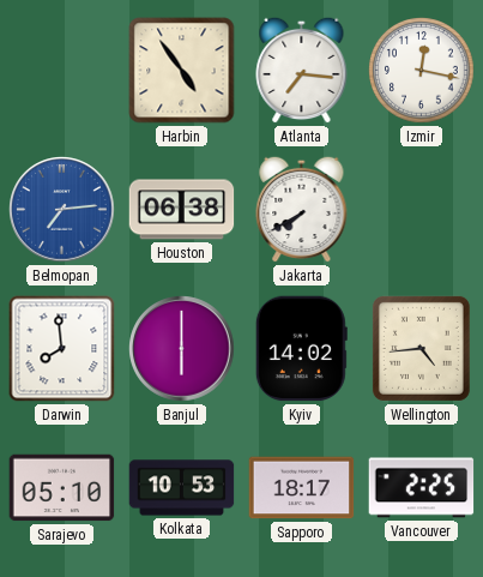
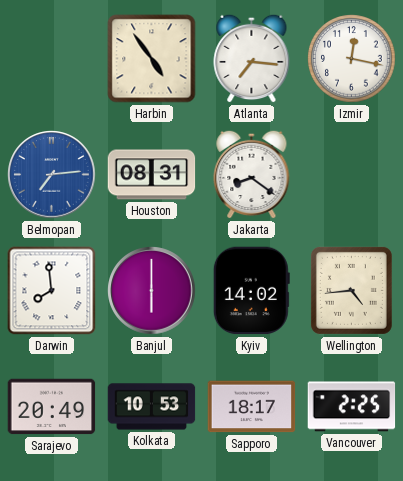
Houston: 06:38 -> 08:31
Jakarta: 7:40 -> 8:21
Sarajevo: 05:10 -> 20:49
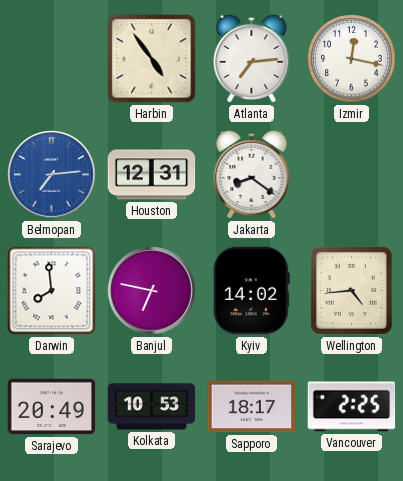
Atlanta: 7:16 -> 7:14
Houston: 08:31 -> 12:31
Banjul: 6:00 -> 6:47
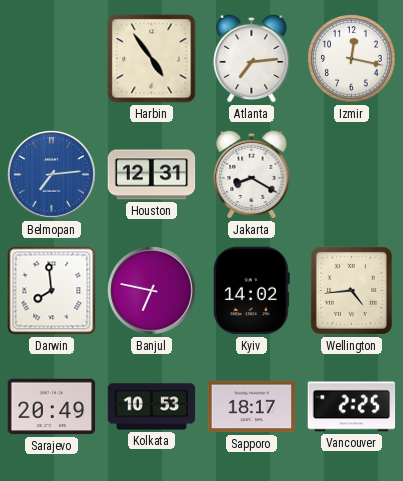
Jakarta: 8:21 -> 8:20
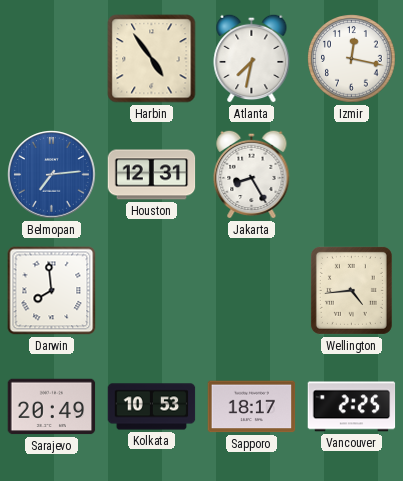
Atlanta: 7:14 -> 7:32
Jakarta: 8:20 -> 8:25
Banjul: 6:47 -> none
Kyiv: 14:02 -> none
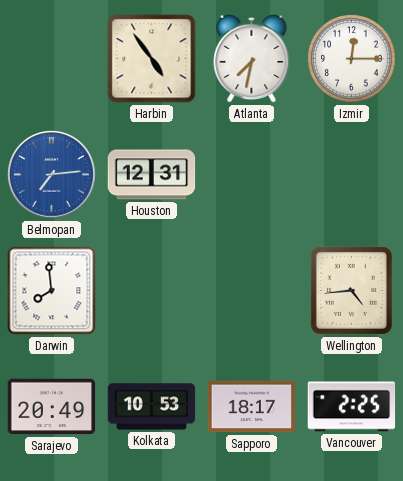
Izmir: 12:17 -> 12:15
Jakarta: 8:25 -> none
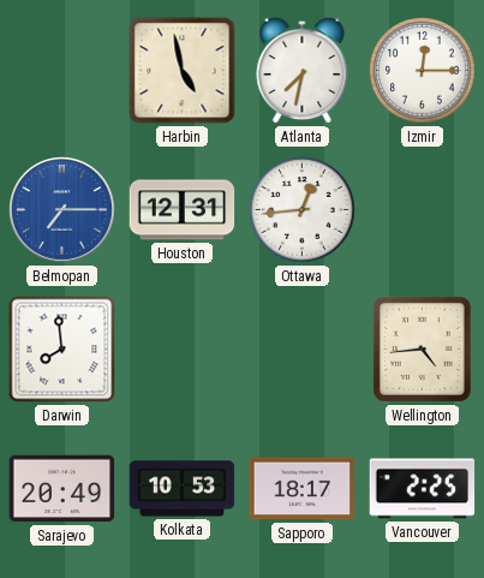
Harbin: 4:54 -> 4:58
Belmopan: 7:14 -> 7:15
Ottawa: none -> 12:44
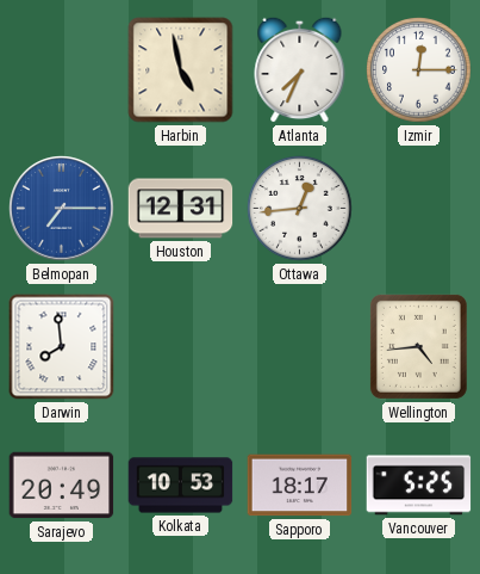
Atlanta: 7:32 -> 7:34
Vancouver: 2:25 -> 5:25
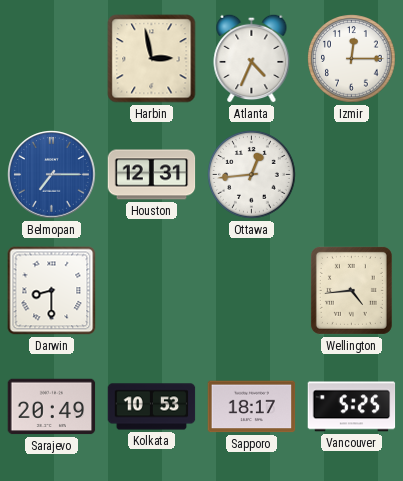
Harbin: 4:58 -> 2:58
Atlanta: 7:34 -> 4:34
Darwin: 7:59 -> 8:30
